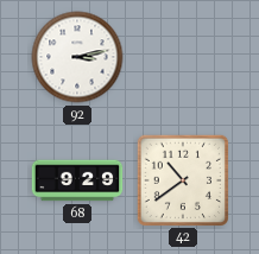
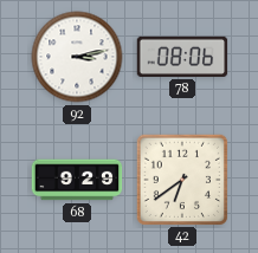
78: none -> 08:06
42: 10:39 -> 6:39
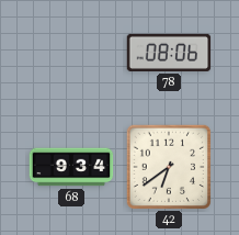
92: 3:13 -> none
68: 9:29 -> 9:34
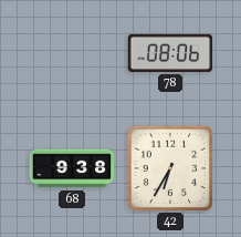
68: 9:34 -> 9:38
42: 6:39 -> 6:35
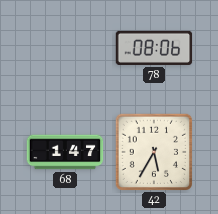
68: 9:38 -> 1:47
42: 6:35 -> 5:35
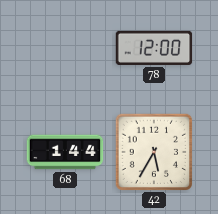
78: 08:06 -> 12:00
68: 1:47 -> 1:44
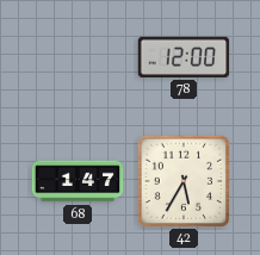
68: 1:44 -> 1:47
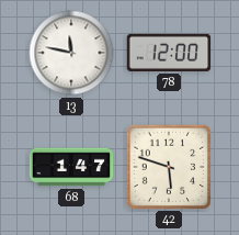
13: none -> 11:47
42: 5:35 -> 5:48
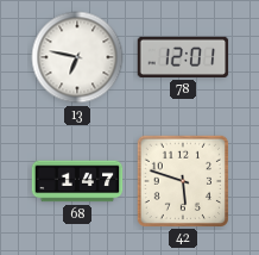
13: 11:47 -> 6:47
78: 12:00 -> 12:01
